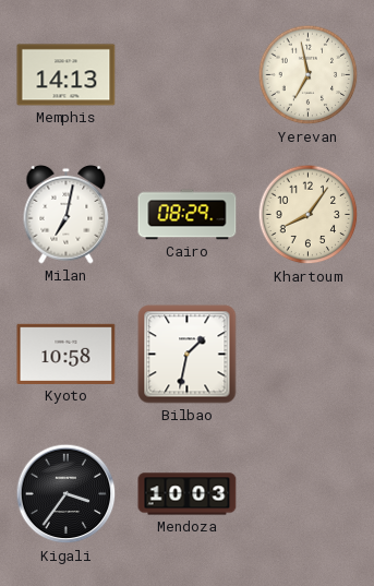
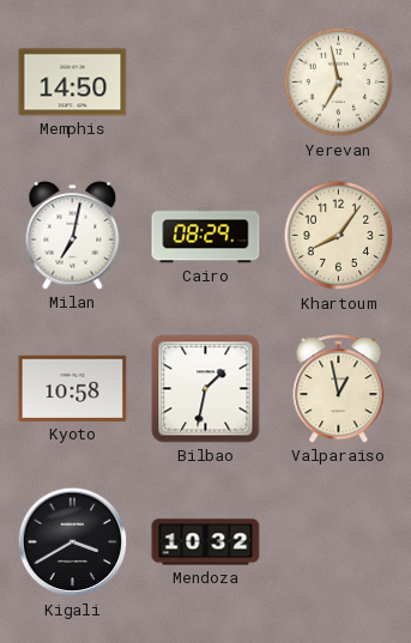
Memphis: 14:13 -> 14:50
Valparaiso: none -> 12:58
Kigali: 3:36 -> 3:40
Mendoza: 10:03 -> 10:32
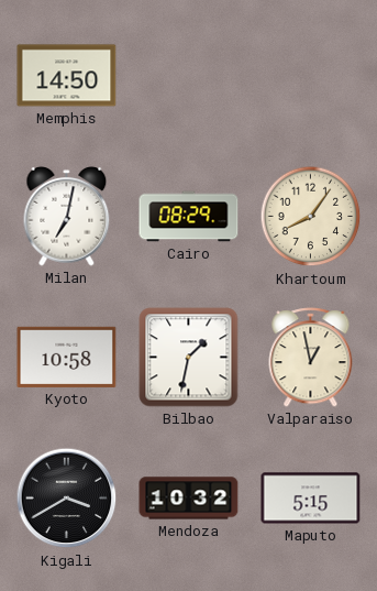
Yerevan: 6:58 -> none
Maputo: none -> 5:15
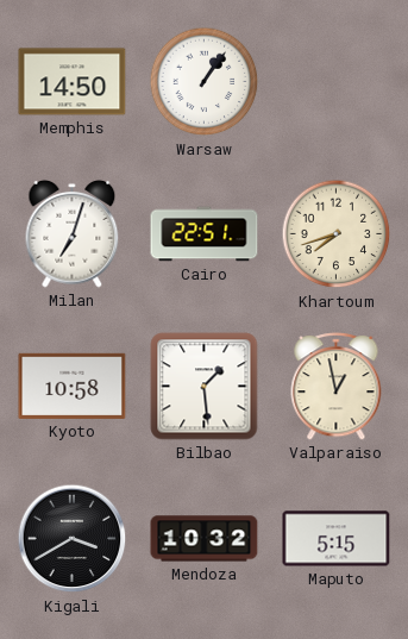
Warsaw: none -> 1:06
Milan: 7:02 -> 7:03
Cairo: 08:29 -> 22:51
Khartoum: 8:06 -> 7:42
Bilbao: 1:32 -> 1:29
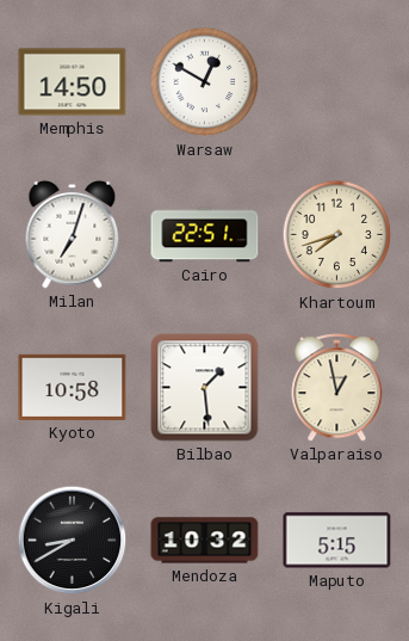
Warsaw: 1:06 -> 12:50
Kigali: 3:40 -> 8:40
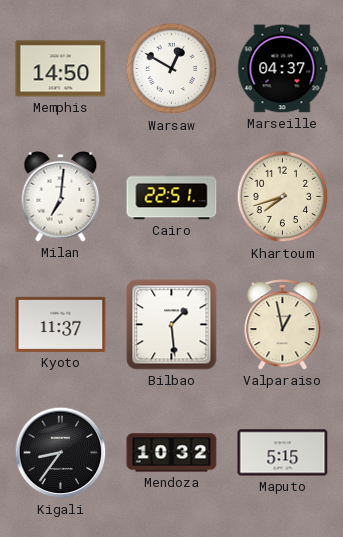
Marseille: none -> 04:37
Milan: 7:03 -> 7:01
Kyoto: 10:58 -> 11:37
Kigali: 8:40 -> 8:36
